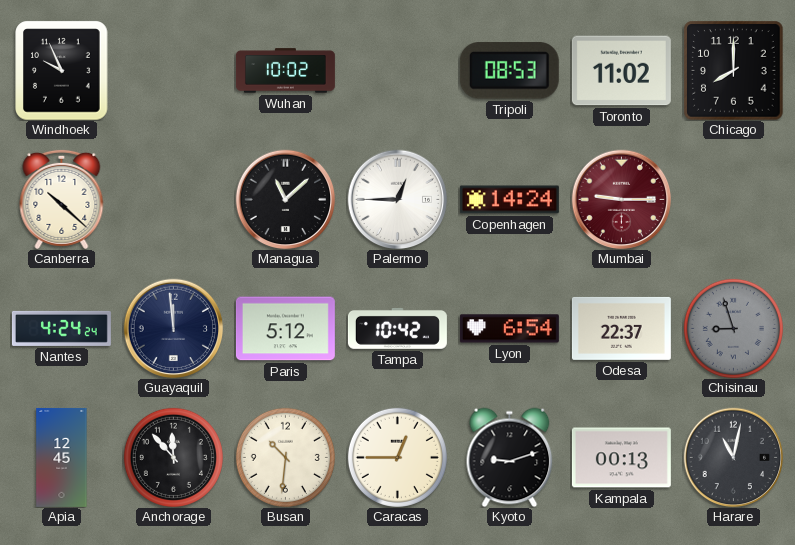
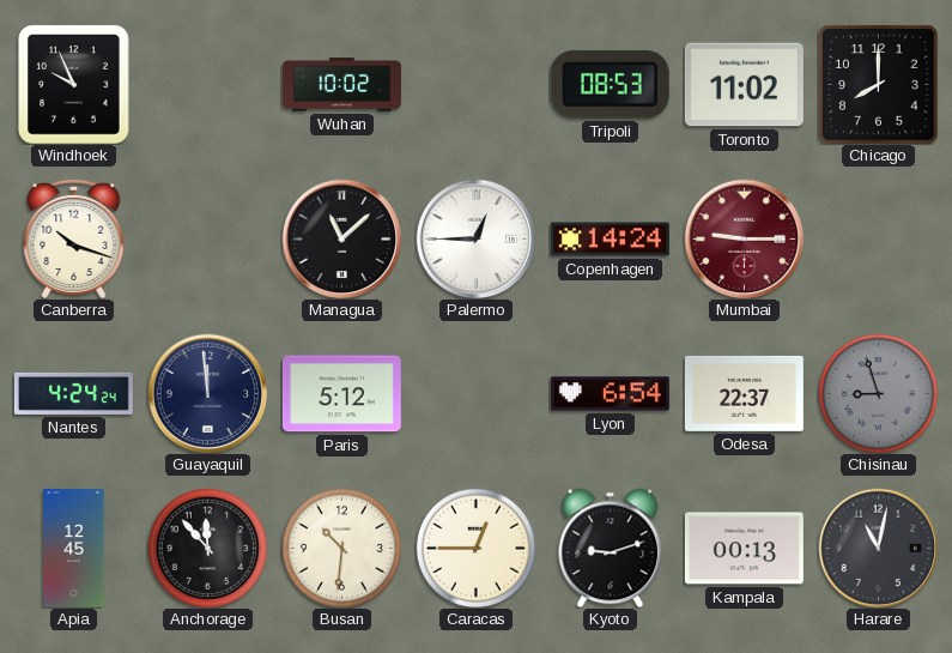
Canberra: 10:22 -> 10:18
Tampa: 10:42 -> none
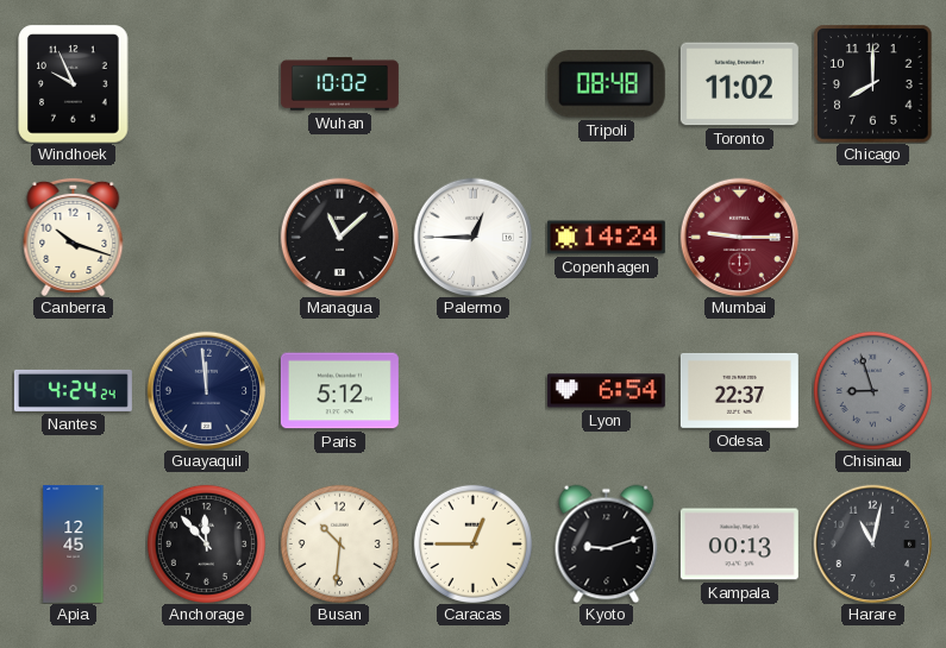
Tripoli: 08:53 -> 08:48
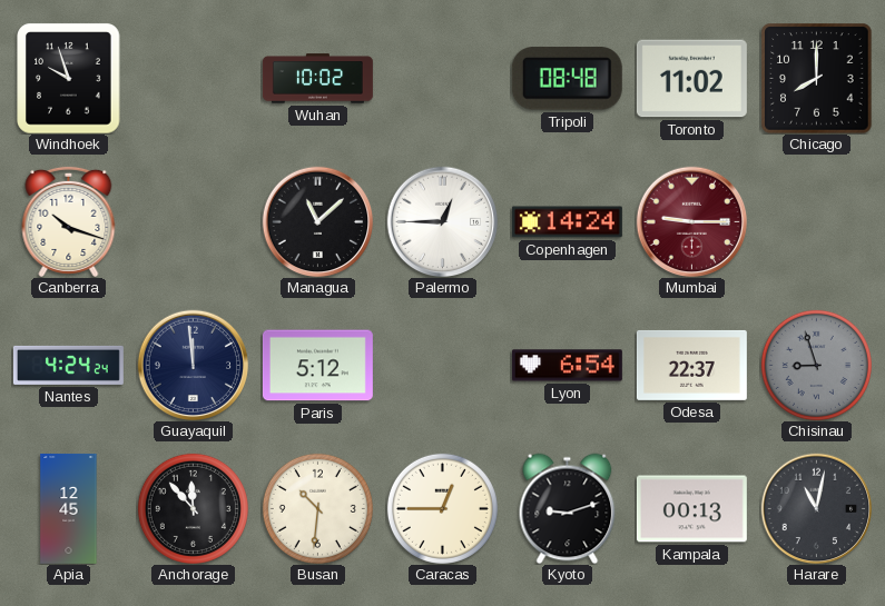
Windhoek: 9:56 -> 9:57
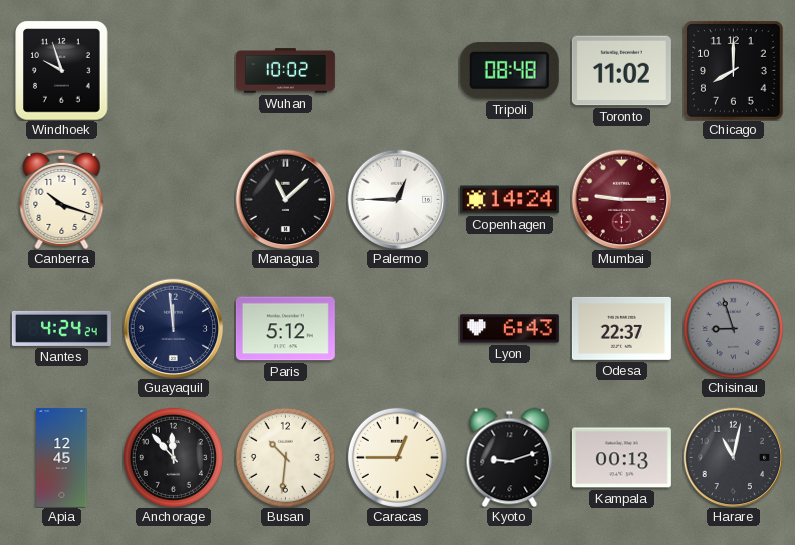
Lyon: 6:54 -> 6:43
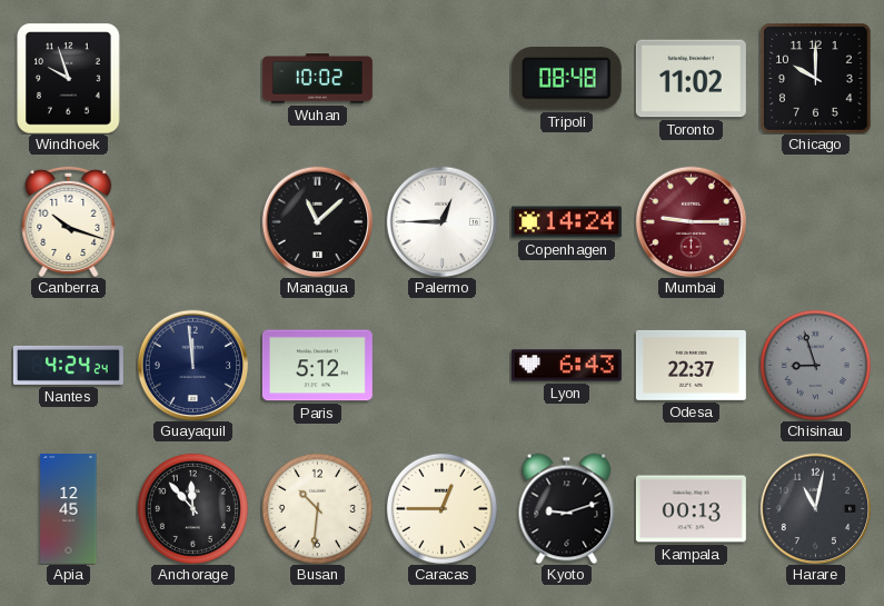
Chicago: 8:00 -> 10:00
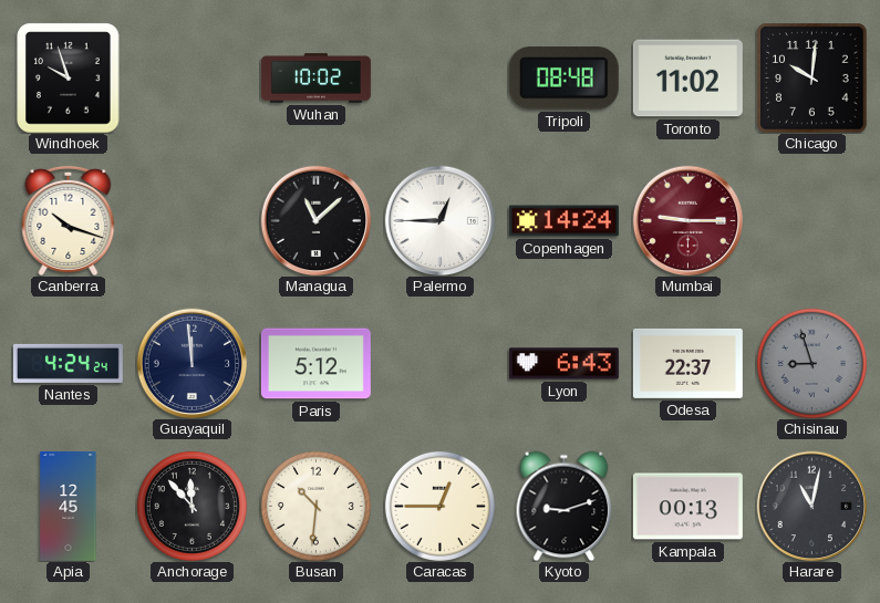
Chicago: 10:00 -> 10:01
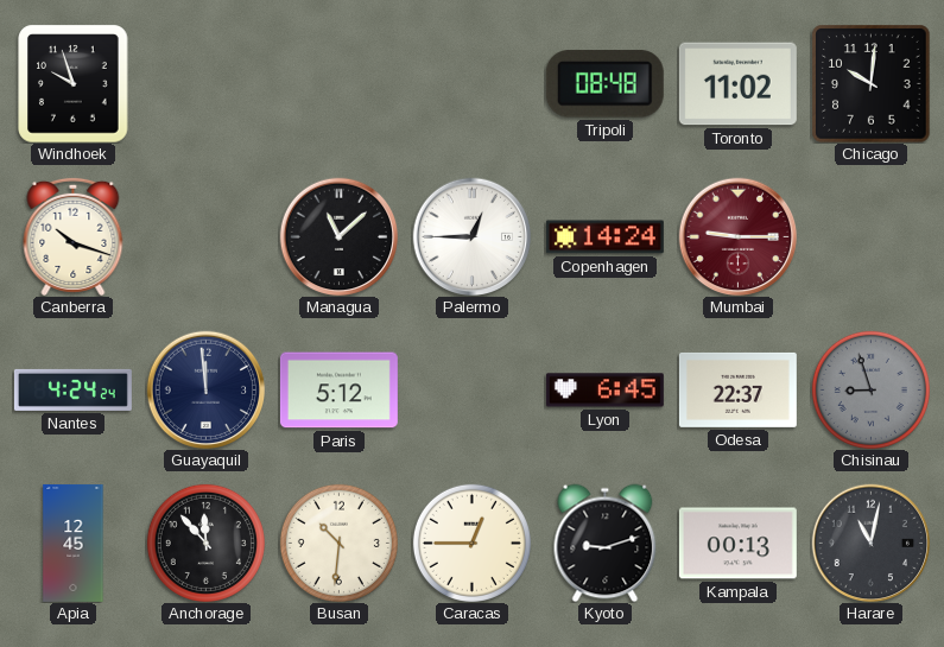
Wuhan: 10:02 -> none
Lyon: 6:43 -> 6:45
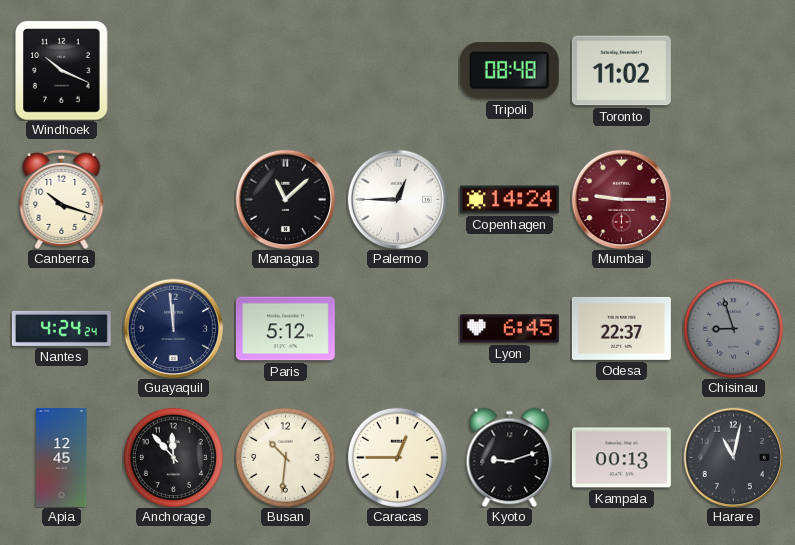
Windhoek: 9:57 -> 10:19
Chicago: 10:01 -> none
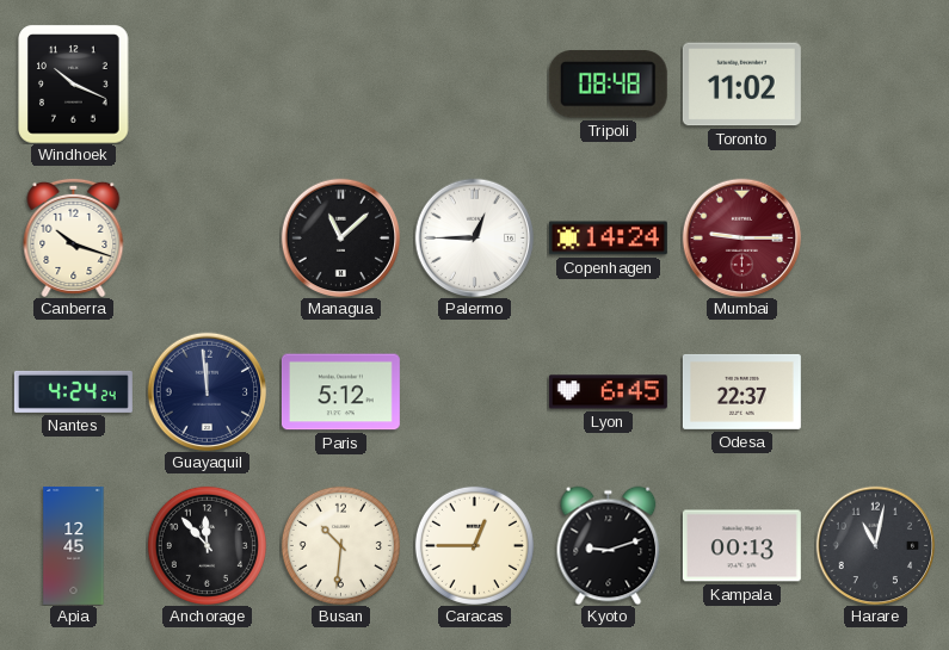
Chisinau: 8:57 -> none
